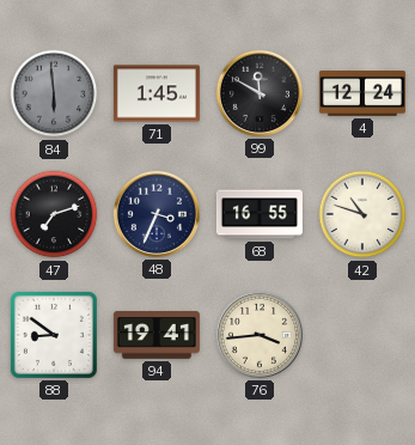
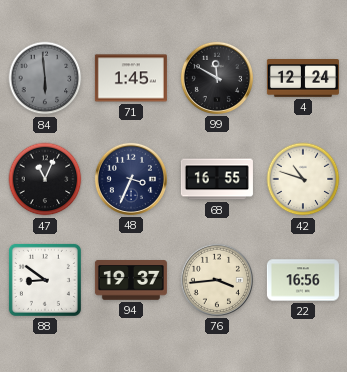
47: 7:12 -> 11:04
94: 19:41 -> 19:37
22: none -> 16:56
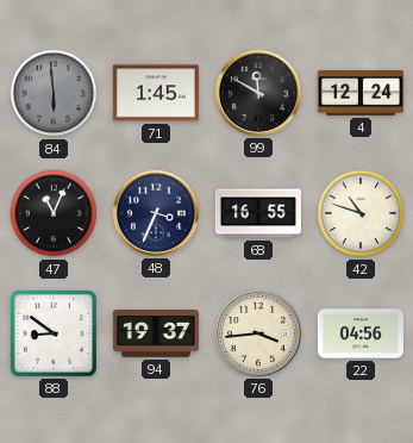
22: 16:56 -> 04:56
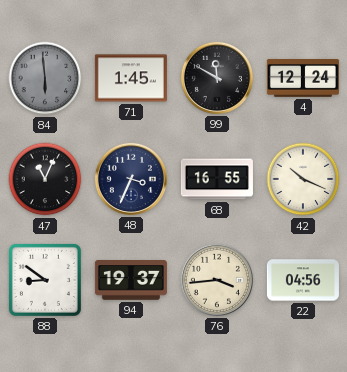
42: 10:48 -> 10:19
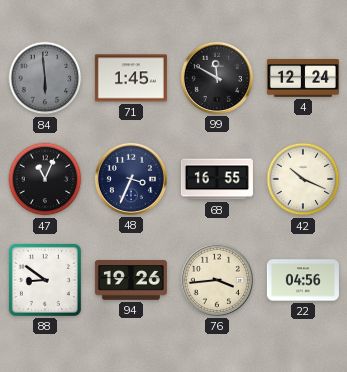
94: 19:37 -> 19:26
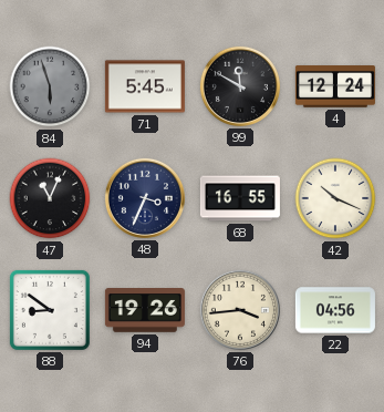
84: 5:59 -> 5:57
71: 1:45 -> 5:45
